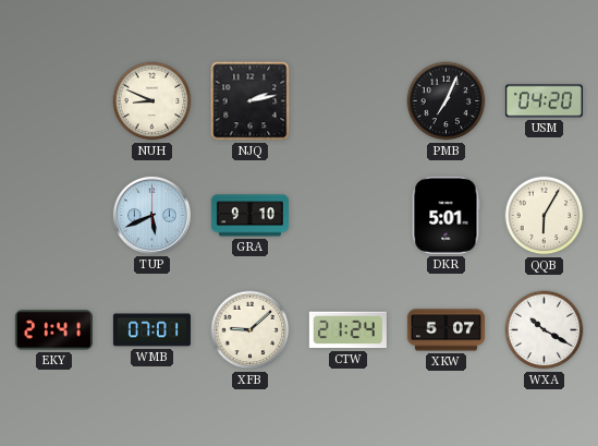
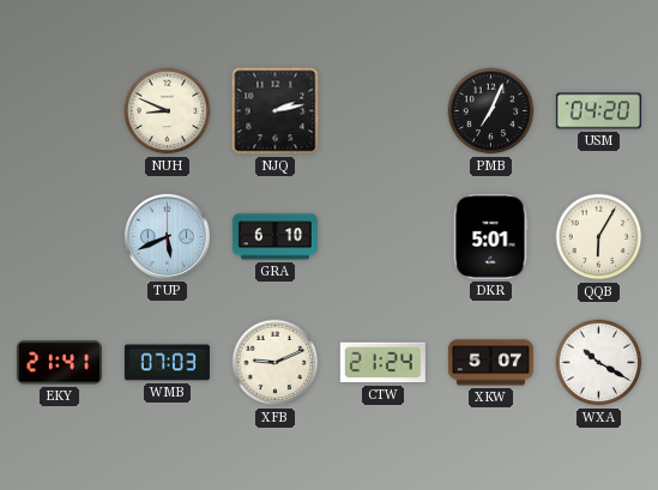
GRA: 9:10 -> 6:10
WMB: 07:01 -> 07:03
XFB: 9:08 -> 9:11
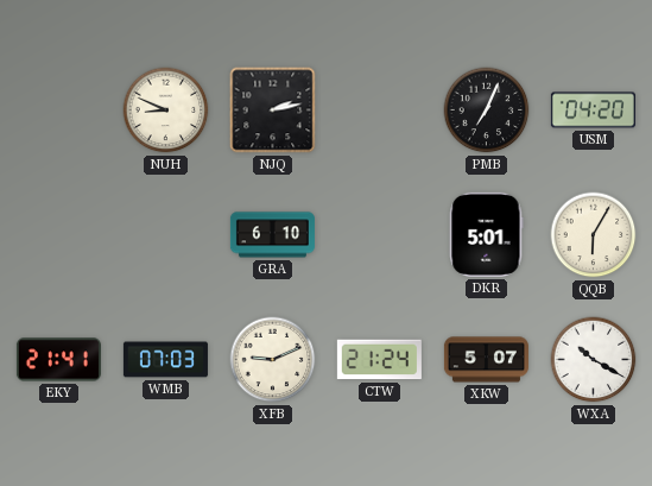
TUP: 5:41 -> none
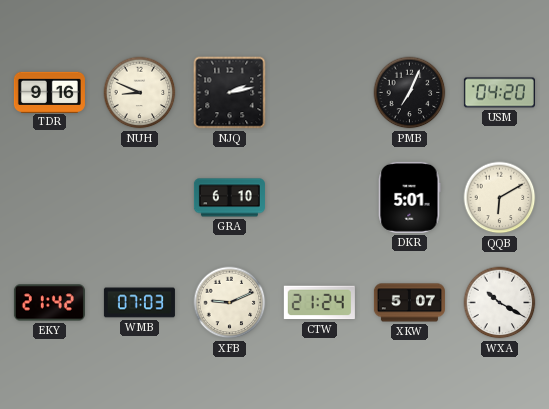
TDR: none -> 9:16
QQB: 6:05 -> 6:10
EKY: 21:41 -> 21:42
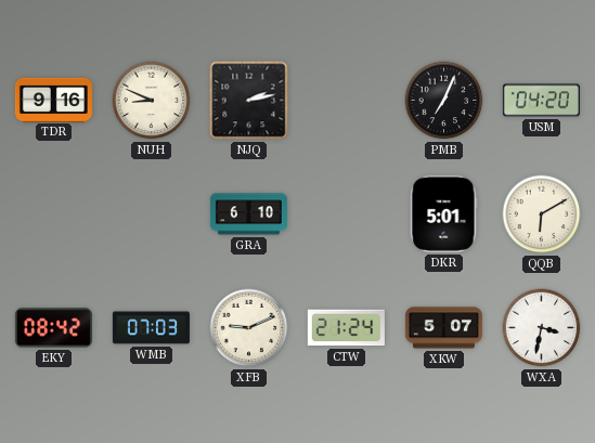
EKY: 21:42 -> 08:42
WXA: 10:20 -> 3:32
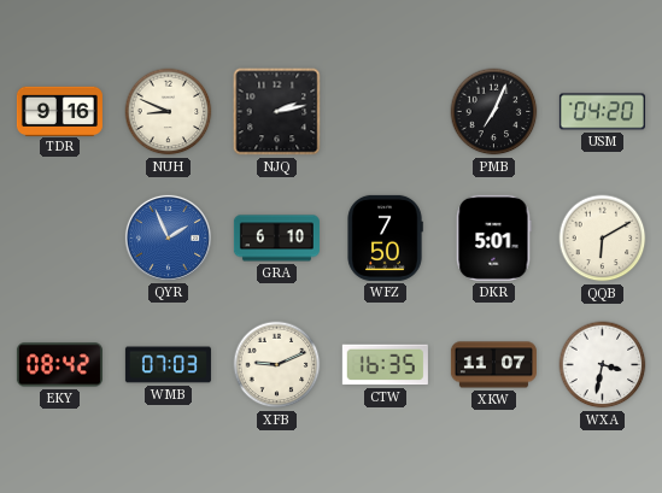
QYR: none -> 1:56
WFZ: none -> 7:50
CTW: 21:24 -> 16:35
XKW: 5:07 -> 11:07
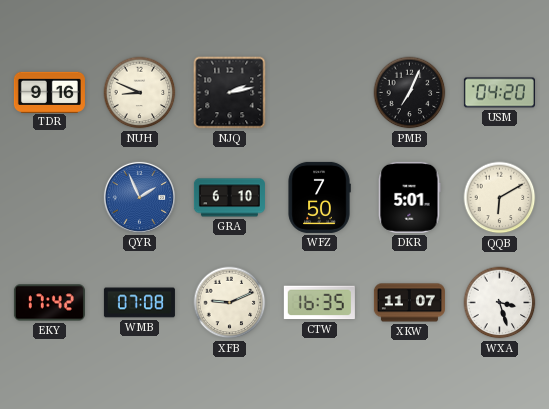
EKY: 08:42 -> 17:42
WMB: 07:03 -> 07:08
WXA: 3:32 -> 3:27
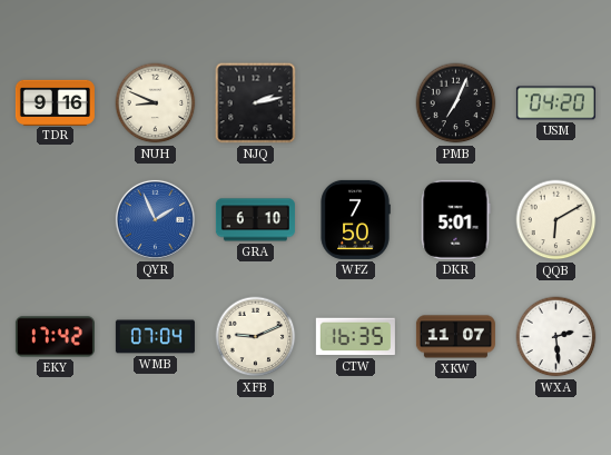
WMB: 07:08 -> 07:04
WXA: 3:27 -> 2:29
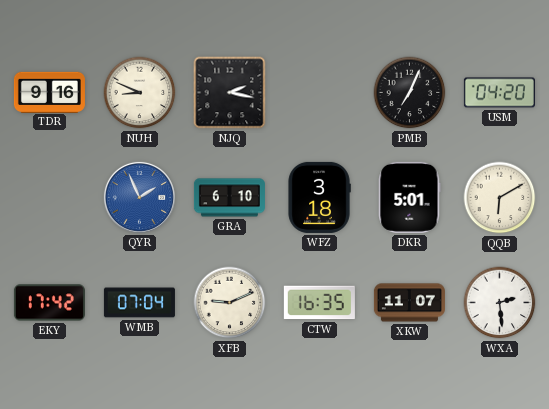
NJQ: 2:13 -> 2:17
WFZ: 7:50 -> 3:18
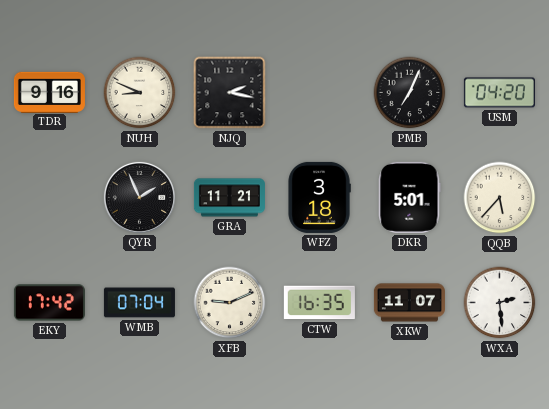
QYR dial: blue -> black
GRA: 6:10 -> 11:21
QQB: 6:10 -> 5:37
